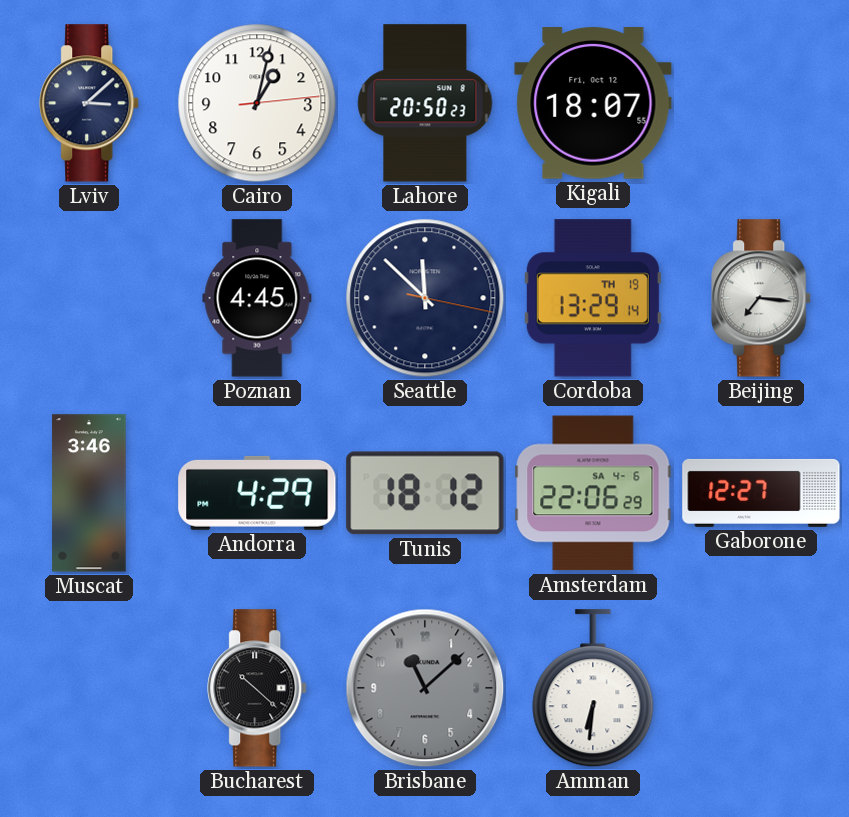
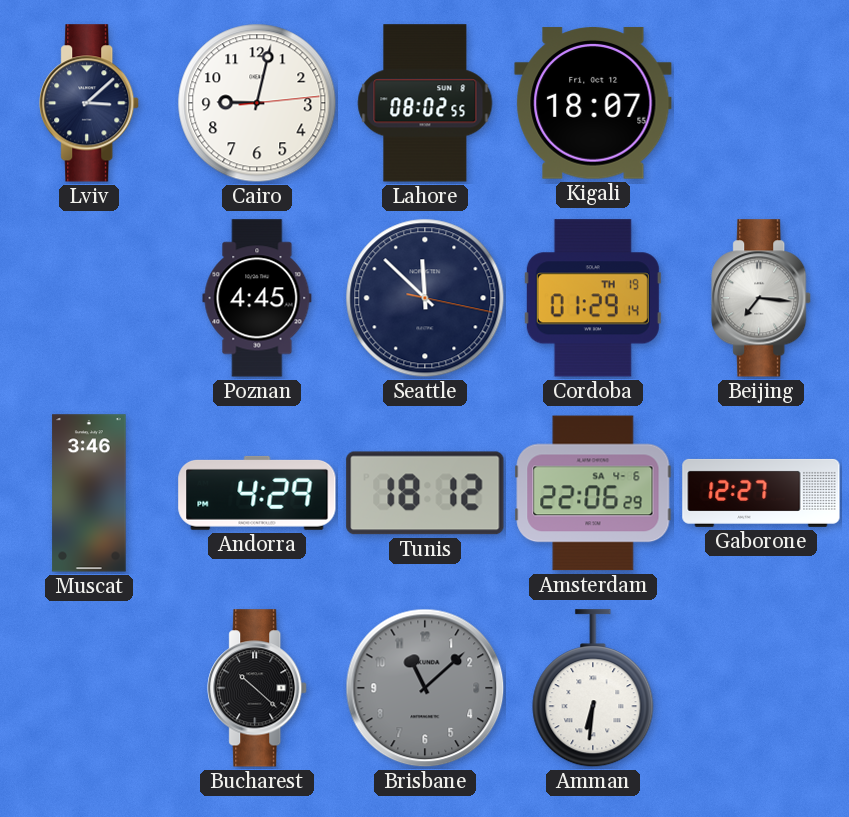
Cairo: 1:02 -> 9:02
Lahore: 20:50 -> 08:02
Cordoba: 13:29 -> 01:29
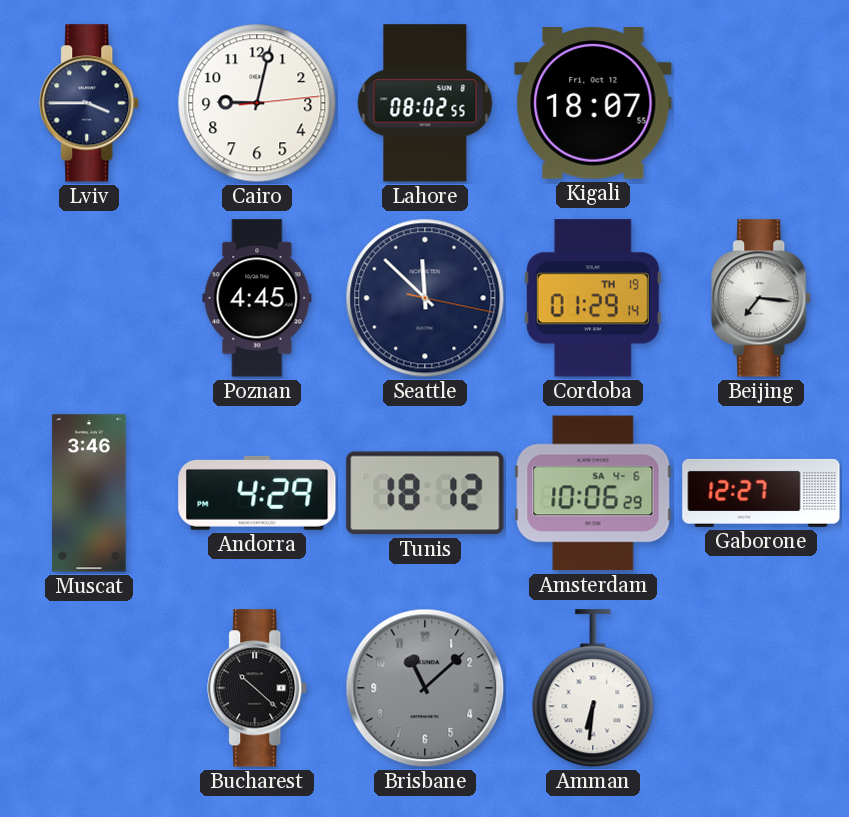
Lviv: 3:08 -> 3:45
Amsterdam: 22:06 -> 10:06
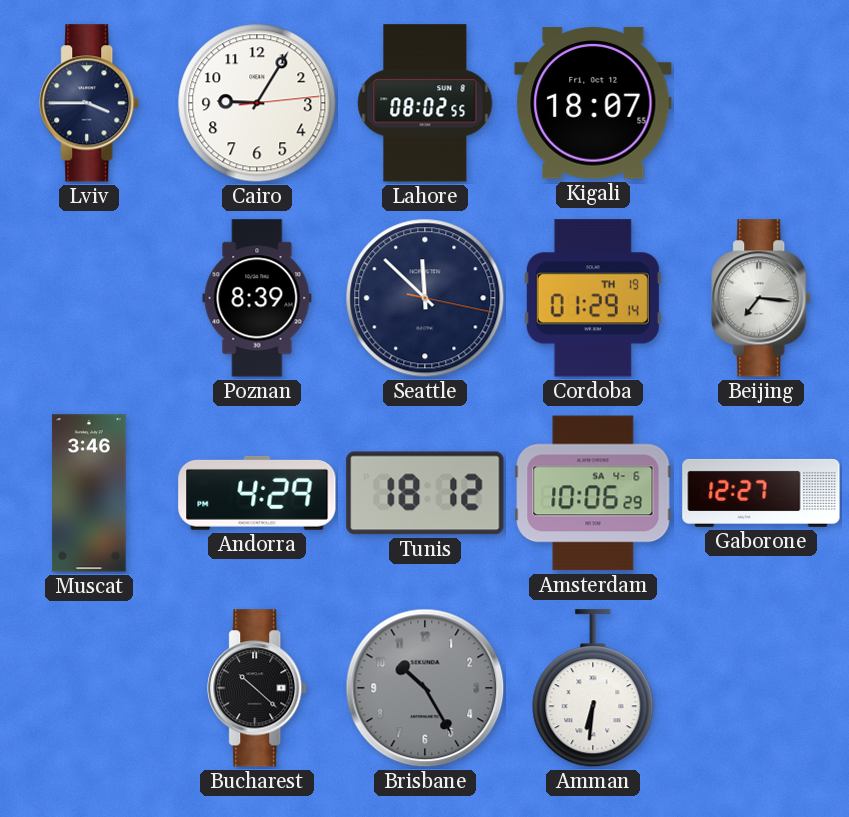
Cairo: 9:02 -> 9:05
Poznan: 4:45 -> 8:39
Brisbane: 11:08 -> 10:25
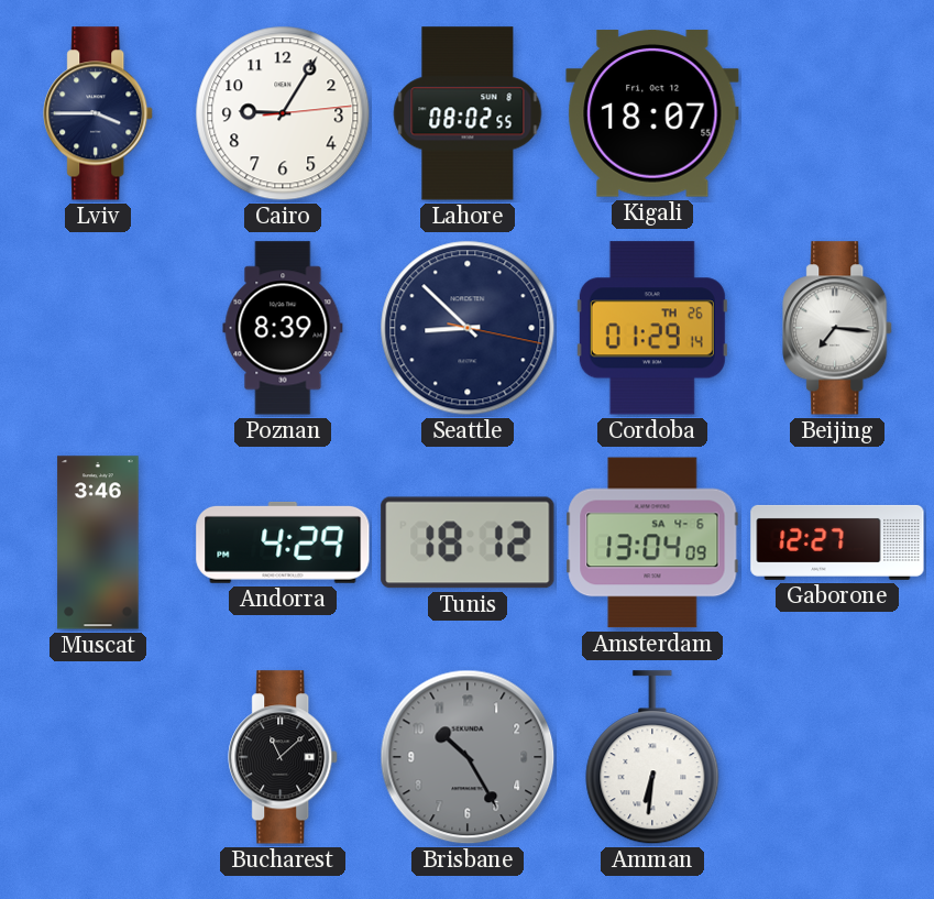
Seattle: 11:52 -> 8:52
Cordoba date: TH 19 -> TH 26
Amsterdam: 10:06 -> 13:04
Bucharest: 10:22 -> 11:08
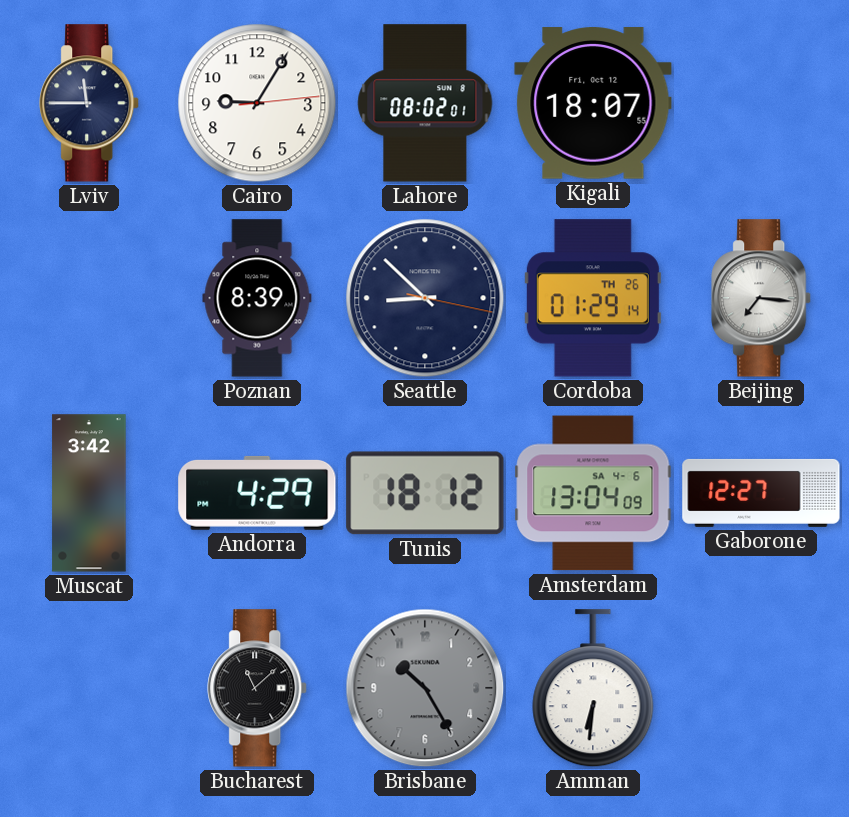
Lviv: 3:45 -> 11:45
Lahore: 08:02:55 -> 08:02:01
Muscat: 3:46 -> 3:42
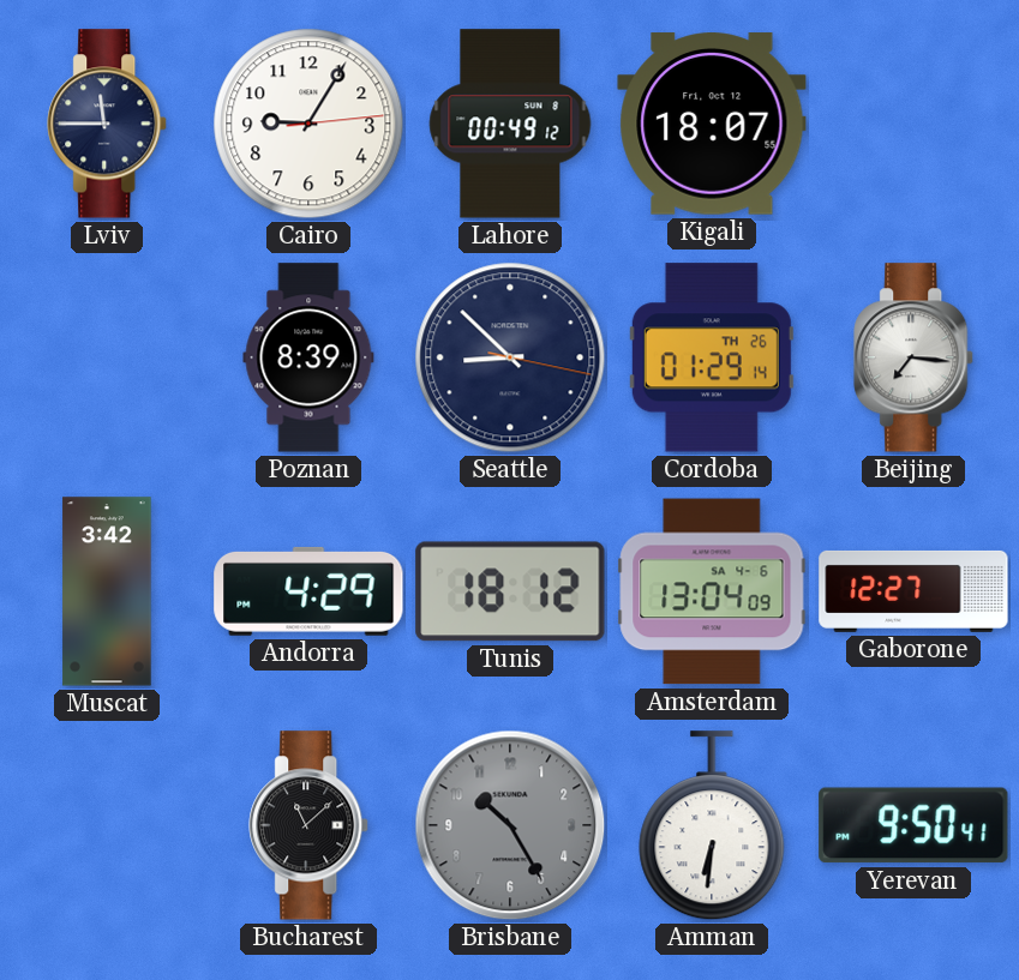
Lahore: 08:02 -> 00:49
Yerevan: none -> 9:50
